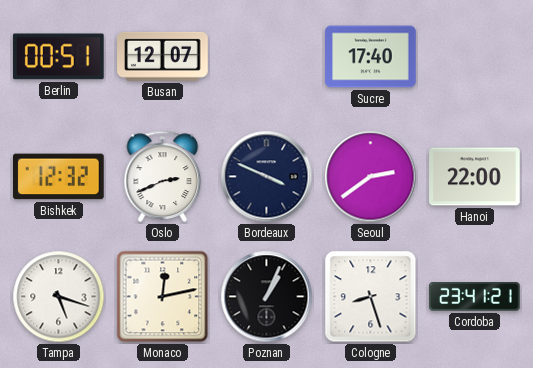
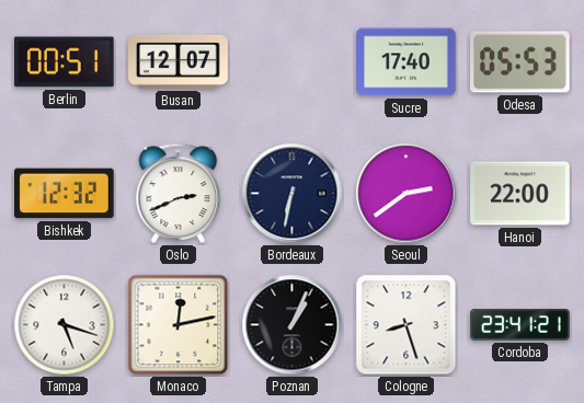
Odesa: none -> 05:53
Bordeaux: 3:49 -> 6:32
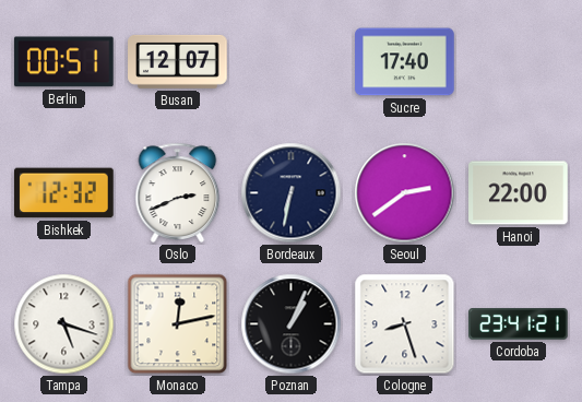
Odesa: 05:53 -> none
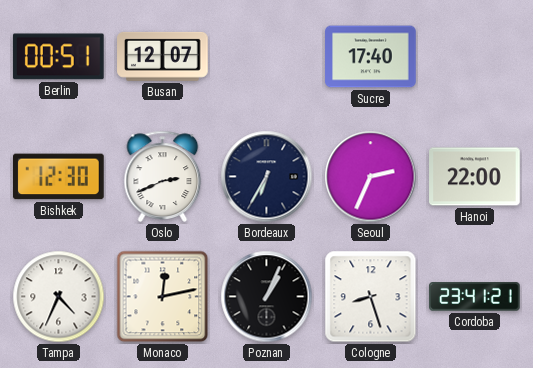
Bishkek: 12:32 -> 12:30
Bordeaux: 6:32 -> 6:35
Seoul: 2:39 -> 2:34
Tampa: 5:18 -> 4:34
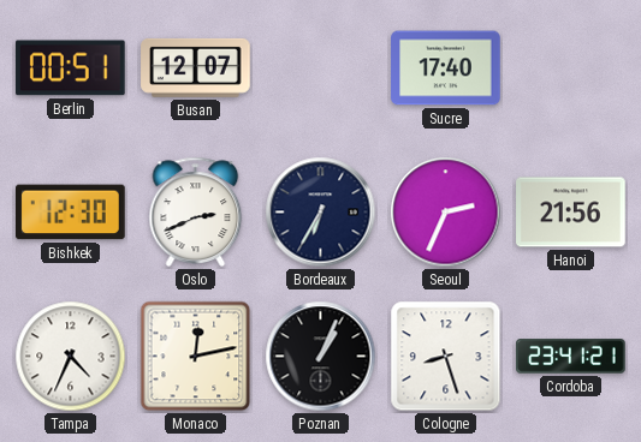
Hanoi: 22:00 -> 21:56
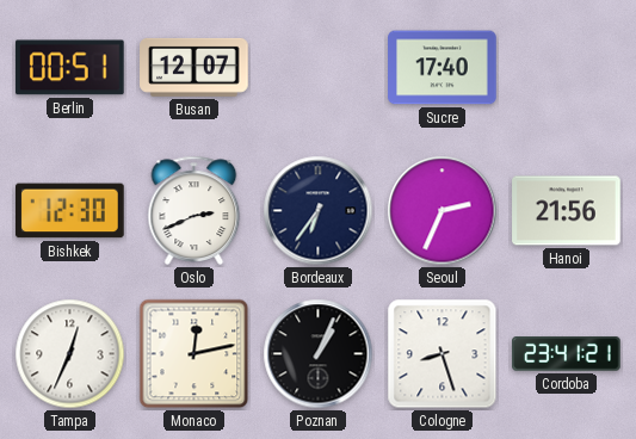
Bordeaux: 6:35 -> 6:36
Tampa: 4:34 -> 12:34
